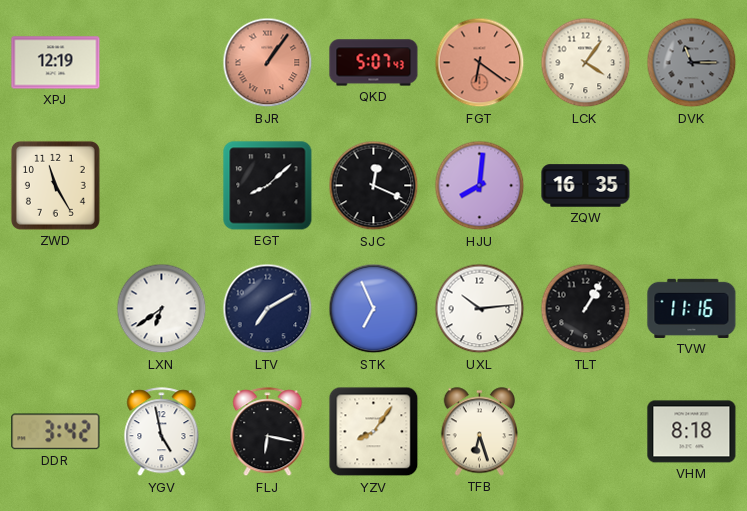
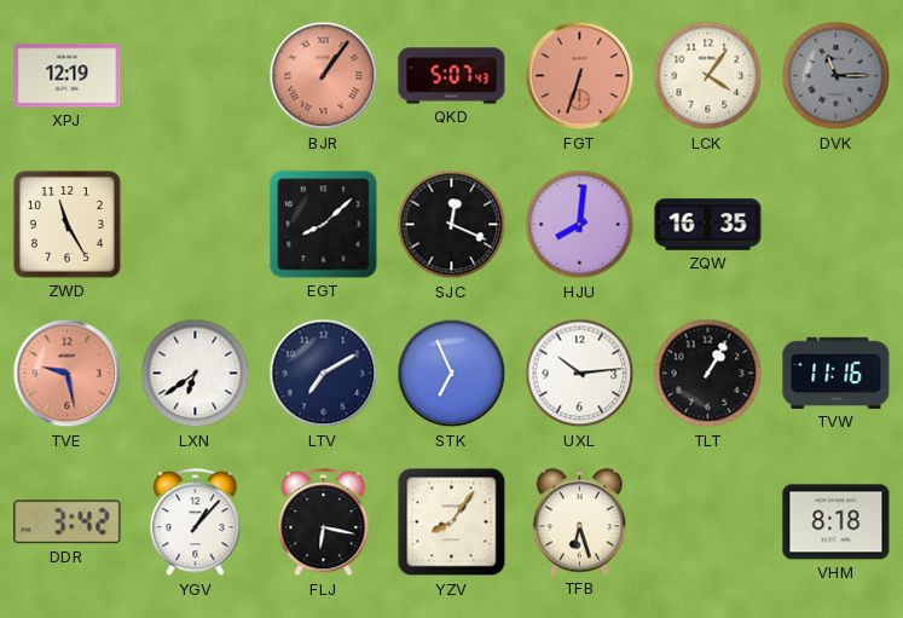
FGT: 6:21 -> 6:33
TVE: none -> 9:28
YGV: 4:58 -> 1:07
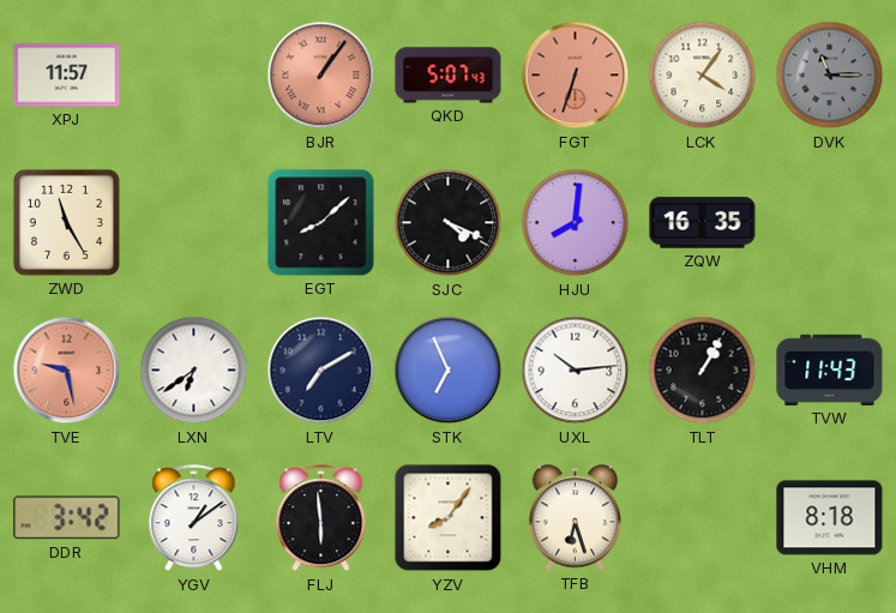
XPJ: 12:19 -> 11:57
SJC: 12:19 -> 4:19
TVW: 11:16 -> 11:43
YGV: 1:07 -> 1:09
FLJ: 6:17 -> 5:59
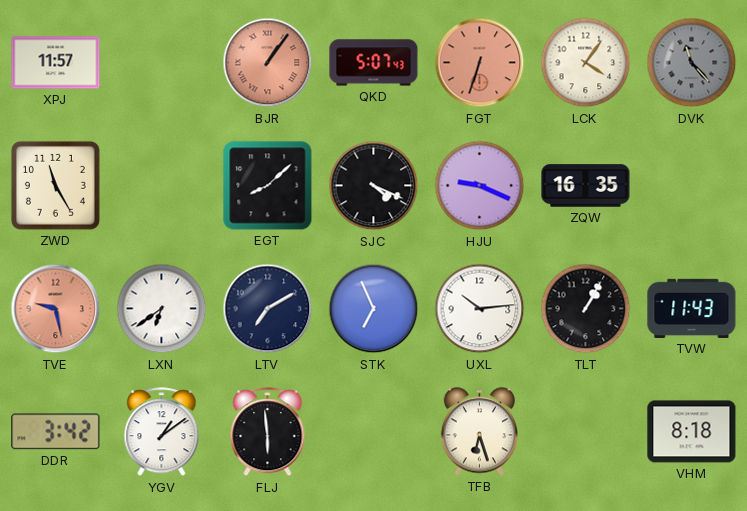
DVK: 11:15 -> 11:23
HJU: 8:01 -> 9:19
YZV: 8:06 -> none
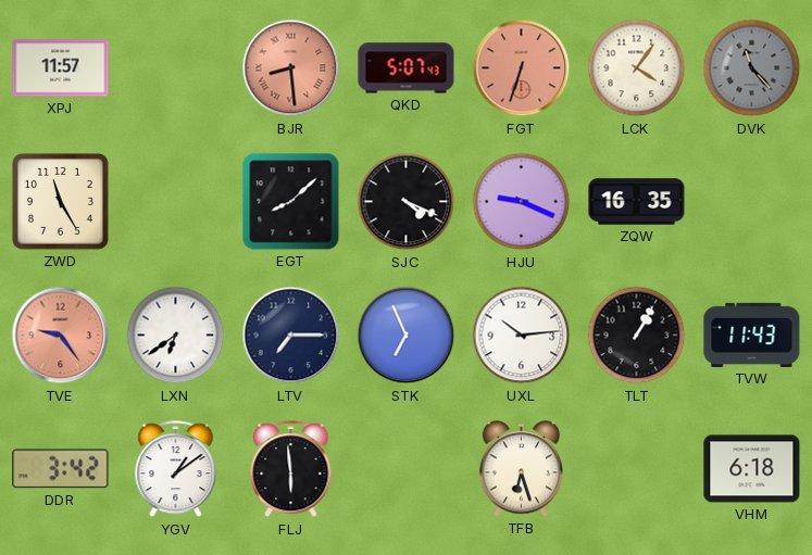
BJR: 1:06 -> 8:29
TVE: 9:28 -> 9:24
LTV: 7:10 -> 7:15
VHM: 8:18 -> 6:18
